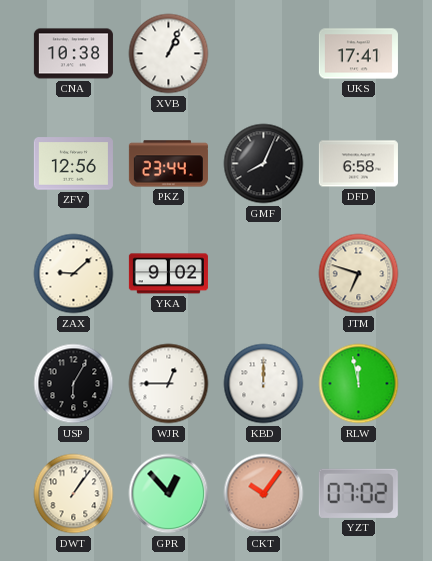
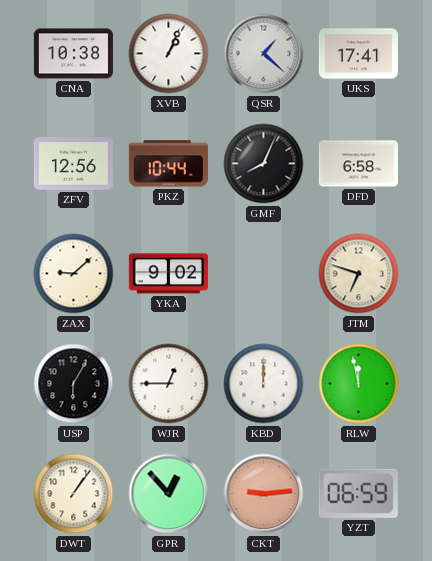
QSR: none -> 1:22
PKZ: 23:44 -> 10:44
CKT: 10:06 -> 9:14
YZT: 07:02 -> 06:59
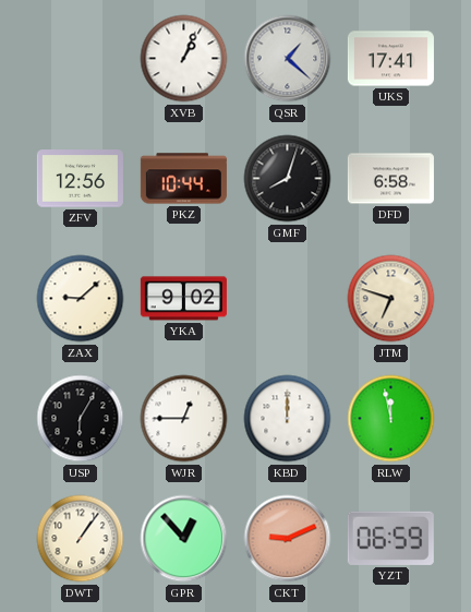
CNA: 10:38 -> none
GMF: 8:04 -> 8:03
CKT: 9:14 -> 9:11
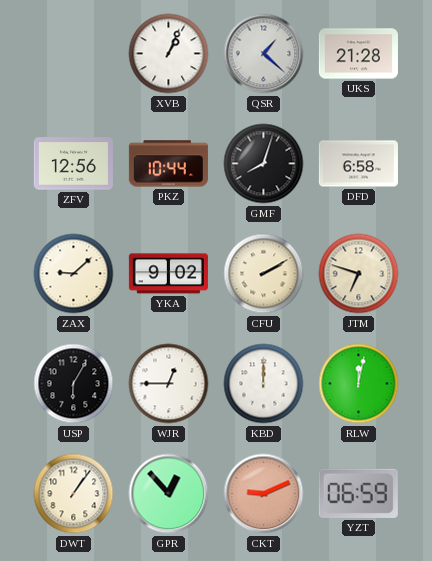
UKS: 17:41 -> 21:28
CFU: none -> 2:10
RLW: 11:58 -> 12:02
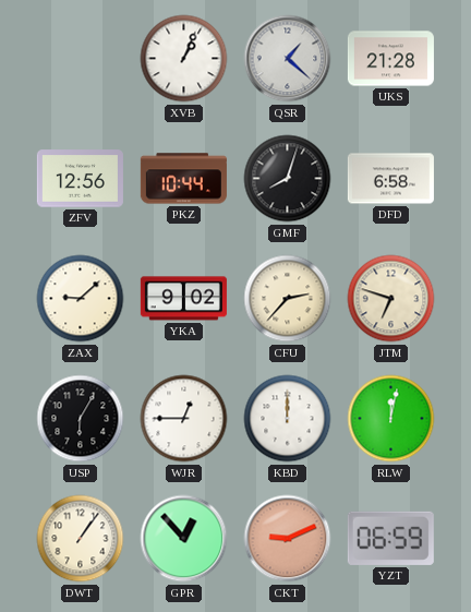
CFU: 2:10 -> 2:37
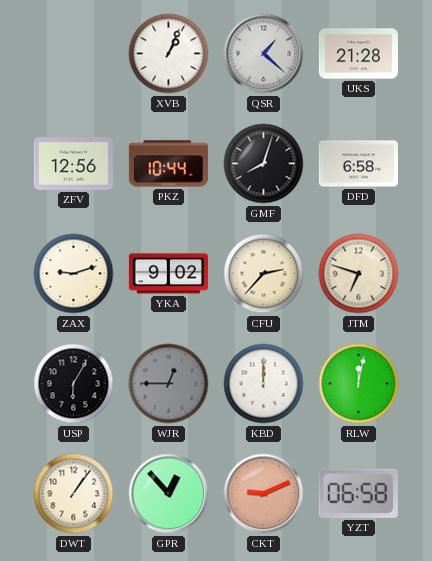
ZAX: 9:08 -> 9:12
WJR dial: white -> grey
YZT: 06:59 -> 06:58
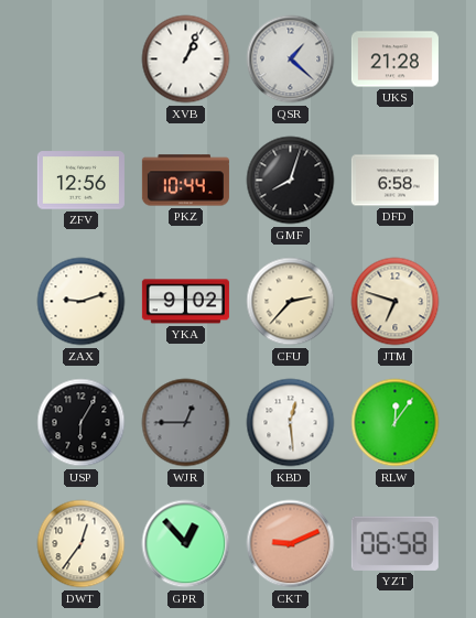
KBD: 12:00 -> 12:29
RLW: 12:02 -> 12:06
DWT: 1:06 -> 12:36
